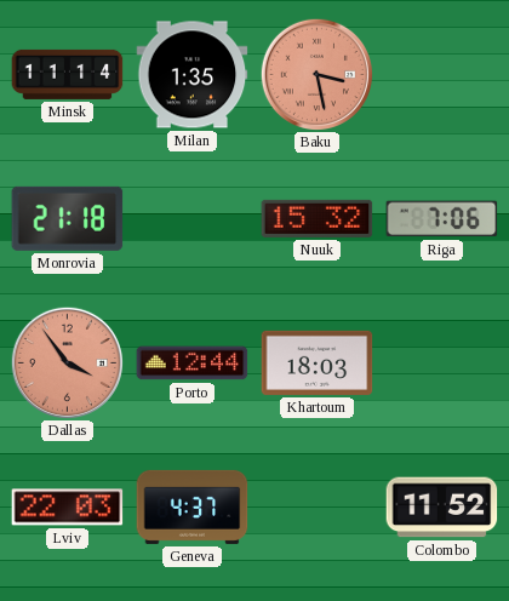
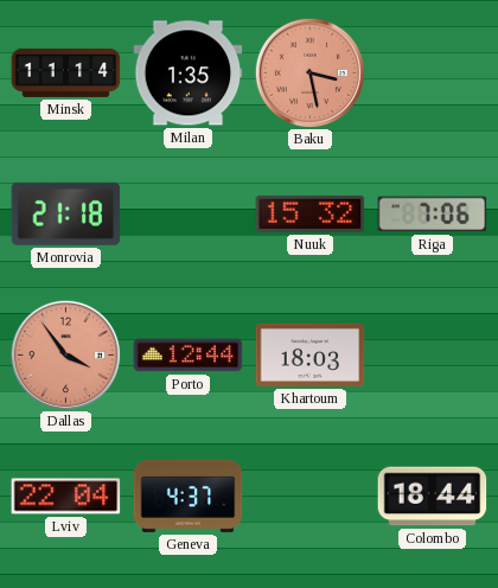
Lviv: 22:03 -> 22:04
Colombo: 11:52 -> 18:44
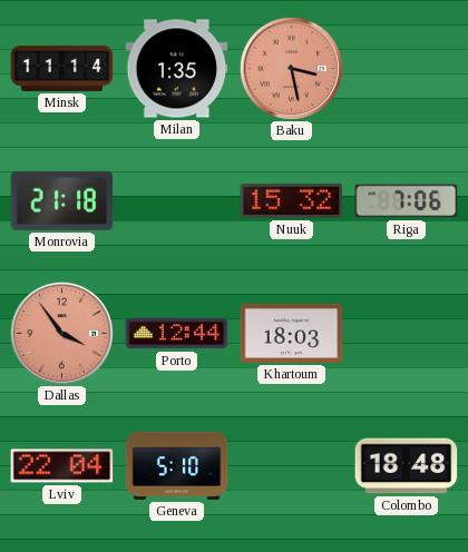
Geneva: 4:37 -> 5:10
Colombo: 18:44 -> 18:48
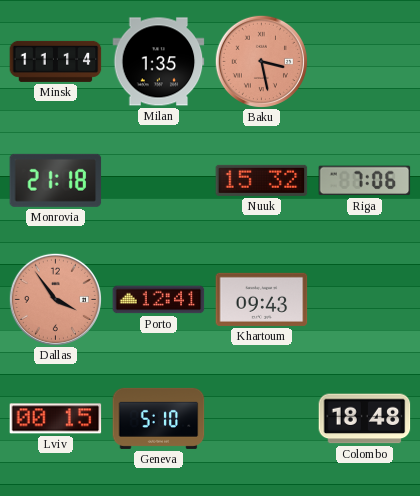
Porto: 12:44 -> 12:41
Khartoum: 18:03 -> 09:43
Lviv: 22:04 -> 00:15
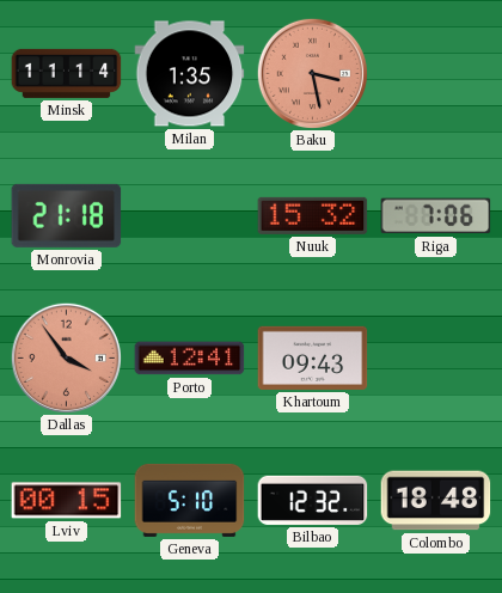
Bilbao: none -> 12:32
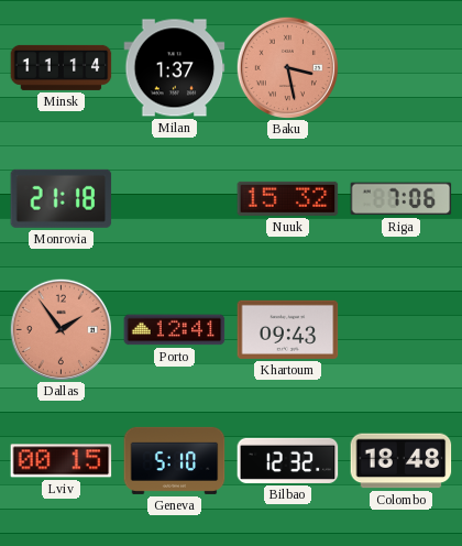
Milan: 1:35 -> 1:37
Dallas: 3:54 -> 1:54
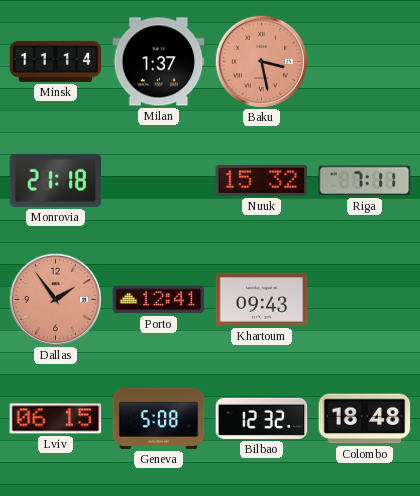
Riga: 7:06 -> 7:11
Lviv: 00:15 -> 06:15
Geneva: 5:10 -> 5:08
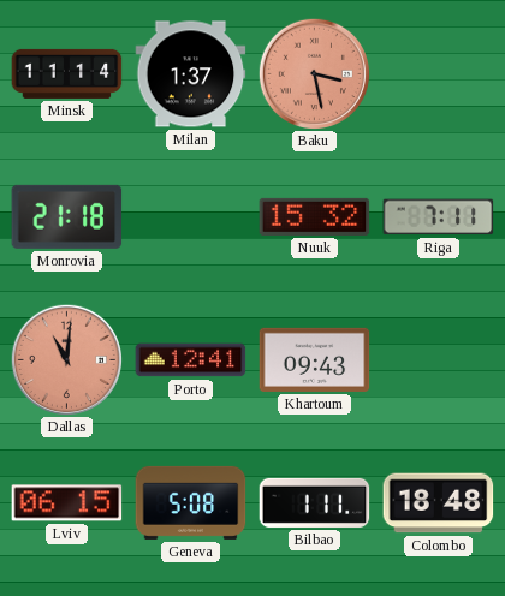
Dallas: 1:54 -> 11:01
Bilbao: 12:32 -> 1:11
